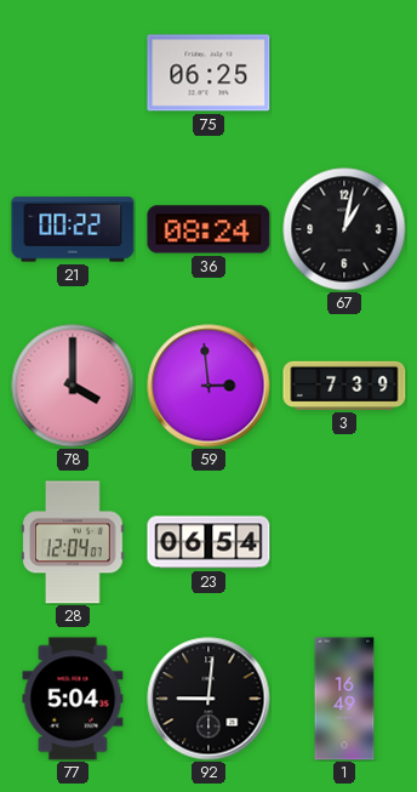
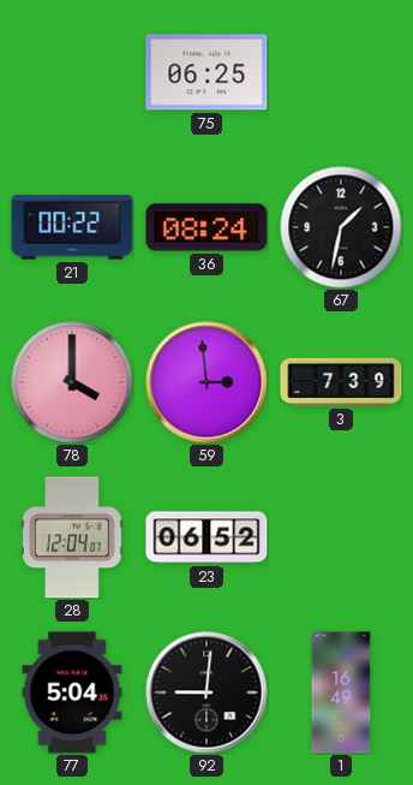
67: 1:02 -> 1:32
23: 06:54 -> 06:52
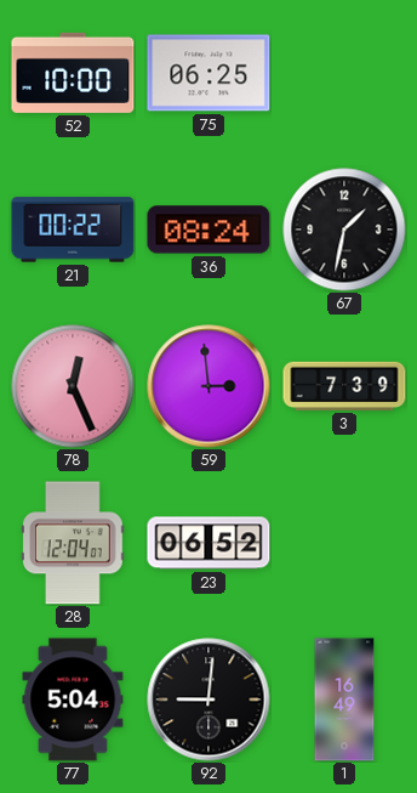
52: none -> 10:00
78: 4:00 -> 12:26
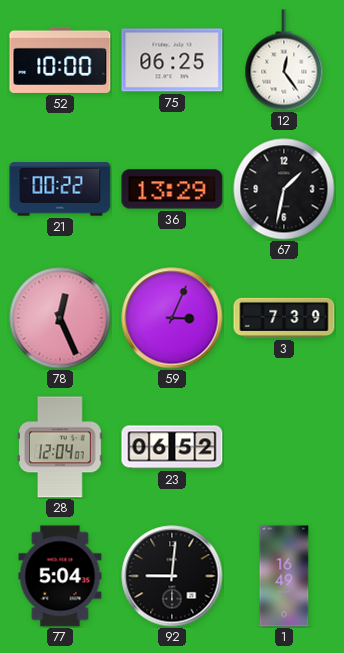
12: none -> 12:24
36: 08:24 -> 13:29
59: 2:59 -> 3:04
